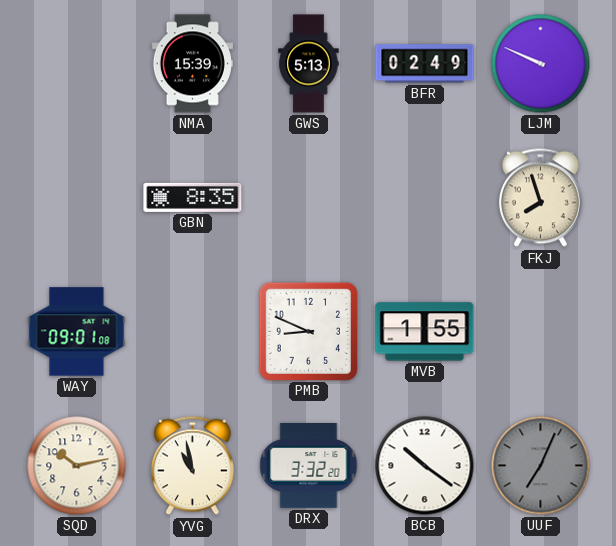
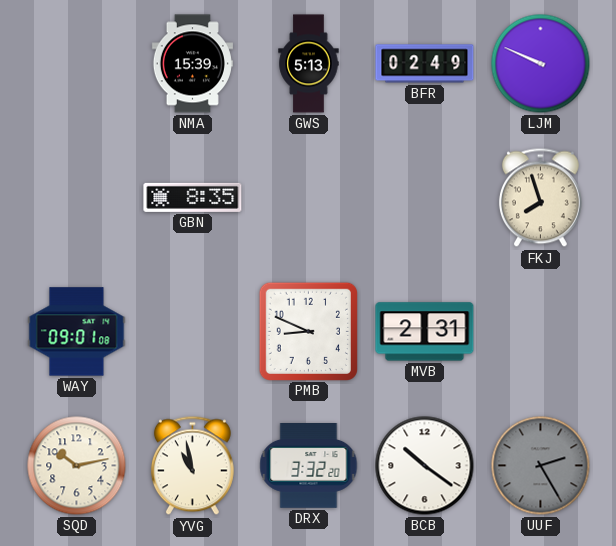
MVB: 1:55 -> 2:31
UUF: 7:04 -> 2:25
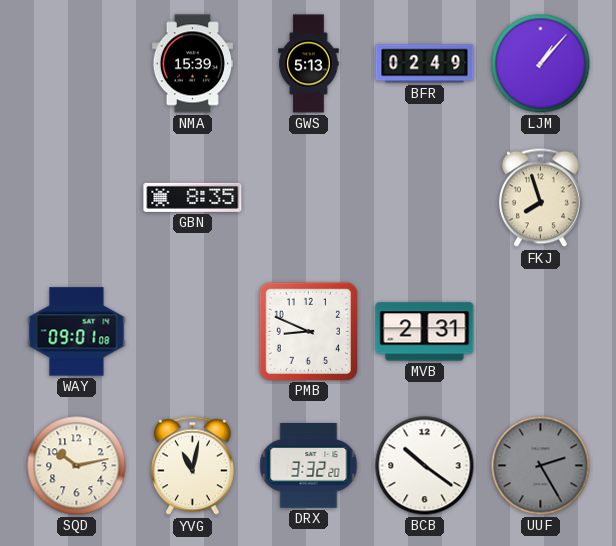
LJM: 9:49 -> 1:07
YVG: 10:58 -> 11:02
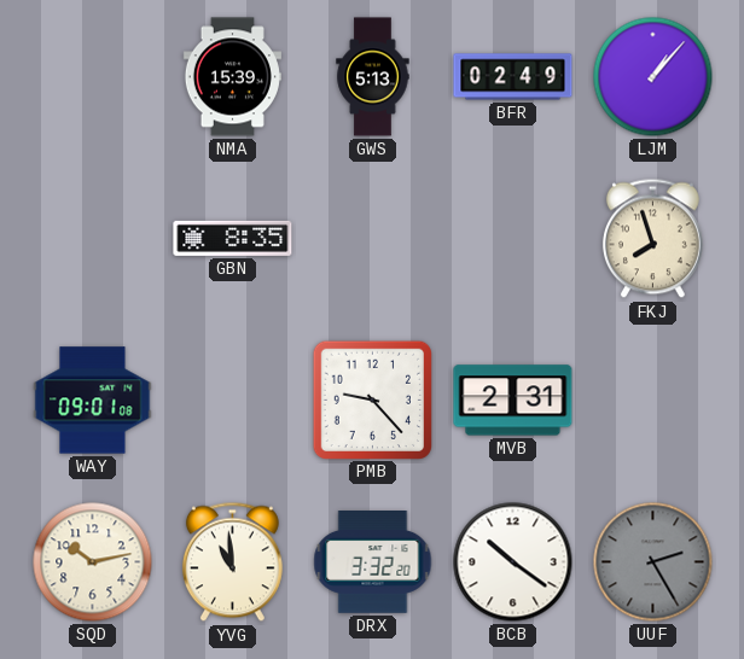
PMB: 8:49 -> 9:23
YVG: 11:02 -> 10:59
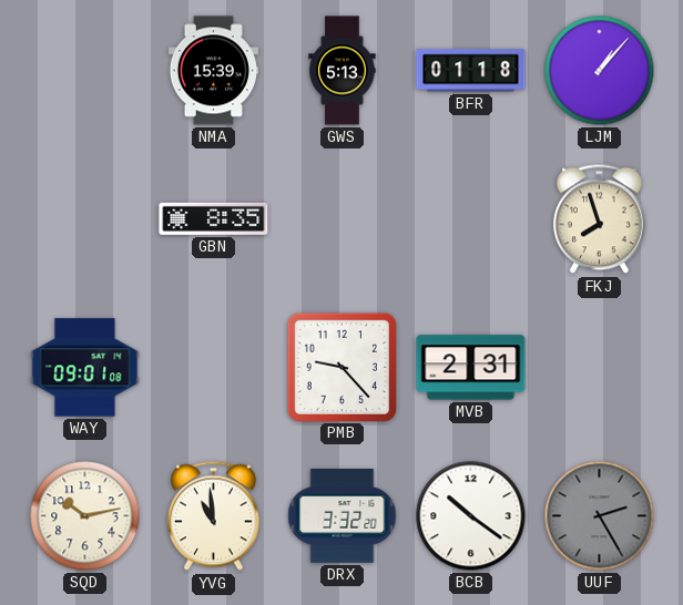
BFR: 02:49 -> 01:18
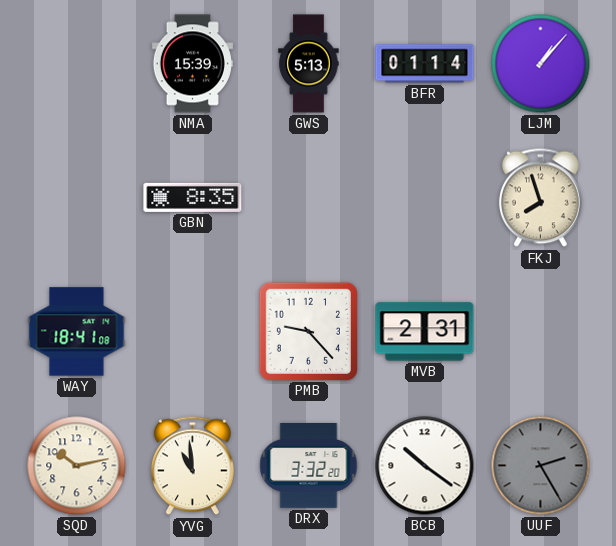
BFR: 01:18 -> 01:14
WAY: 09:01 -> 18:41
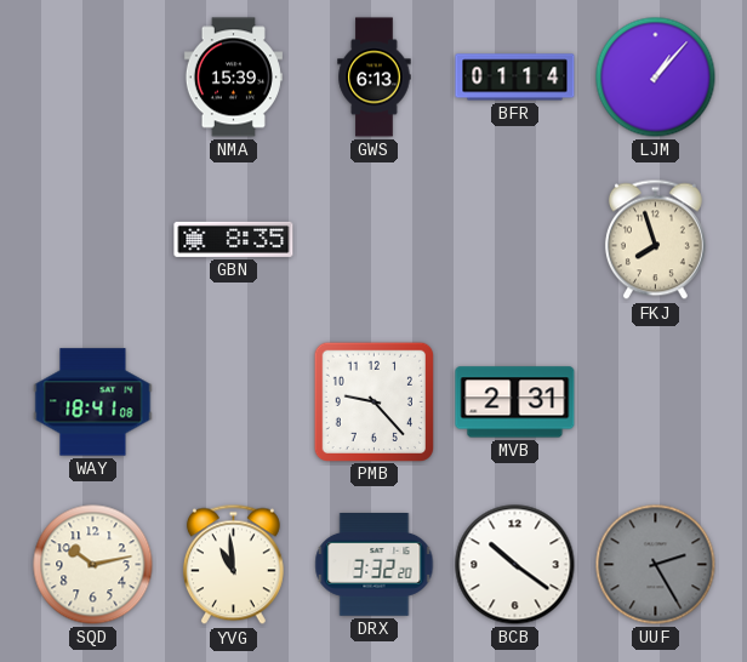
GWS: 5:13 -> 6:13
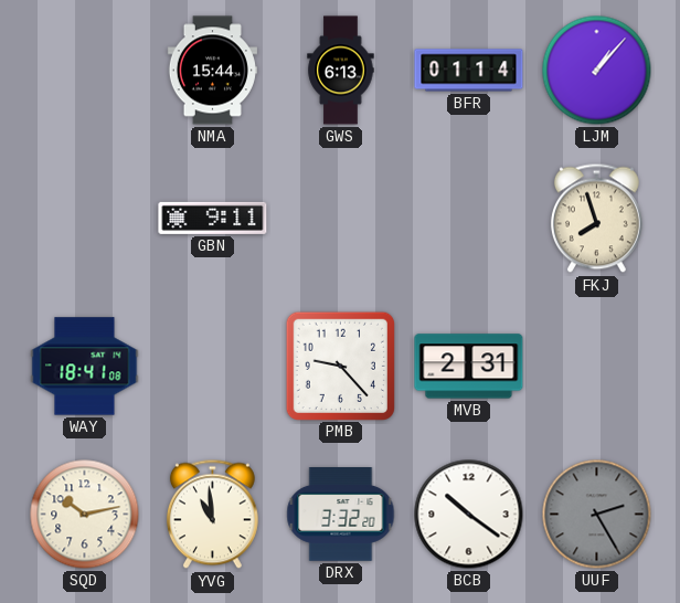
NMA: 15:39 -> 15:44
GBN: 8:35 -> 9:11
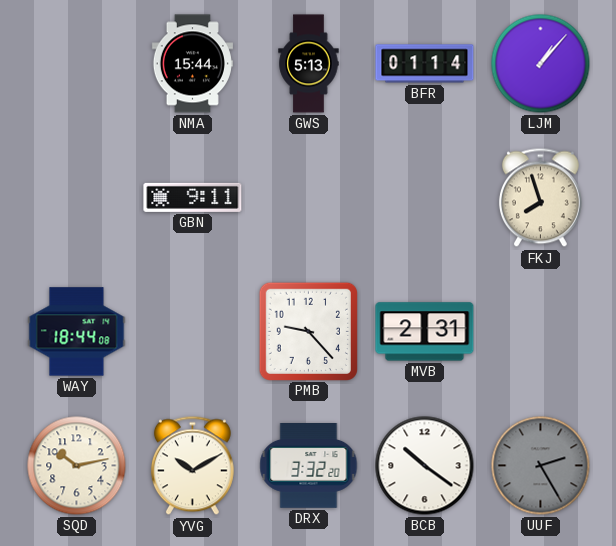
GWS: 6:13 -> 5:13
WAY: 18:41 -> 18:44
YVG: 10:59 -> 10:10
